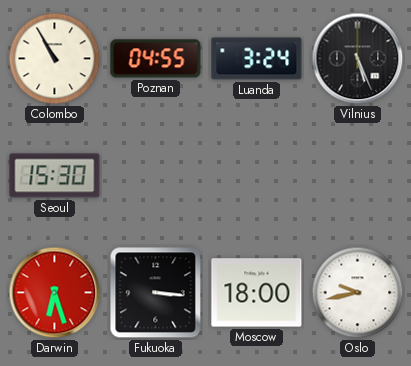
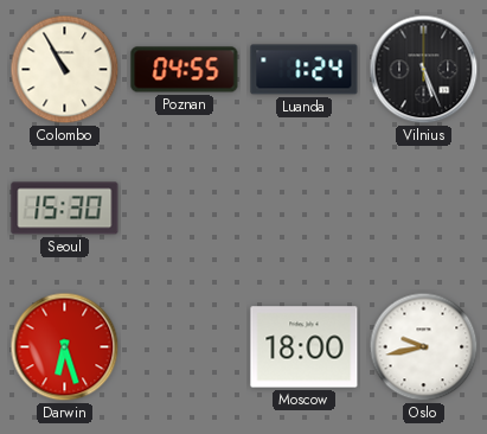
Luanda: 3:24 -> 1:24
Fukuoka: 3:16 -> none
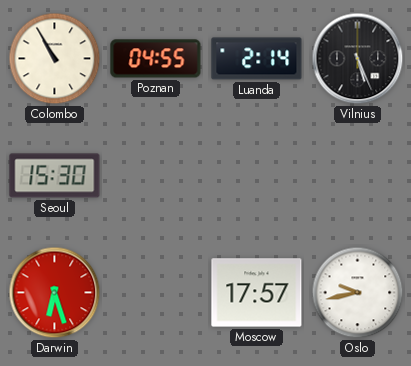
Luanda: 1:24 -> 2:14
Moscow: 18:00 -> 17:57
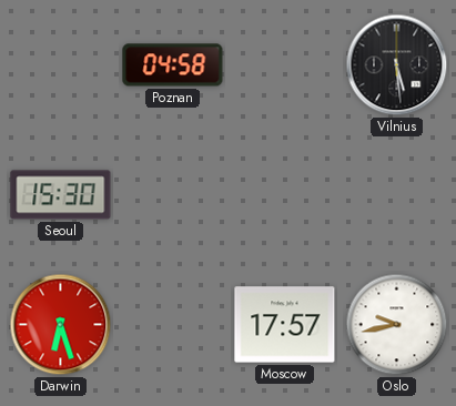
Colombo: 10:55 -> none
Poznan: 04:55 -> 04:58
Luanda: 2:14 -> none
Vilnius: 5:26 -> 5:29
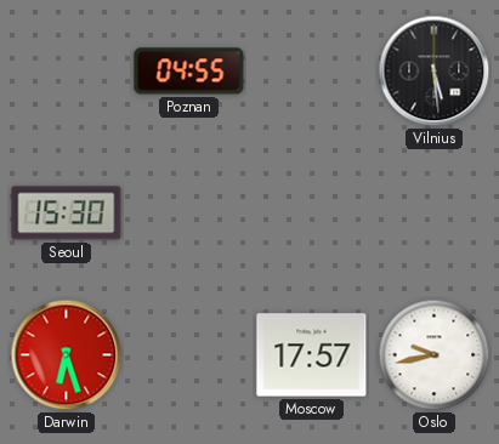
Poznan: 04:58 -> 04:55
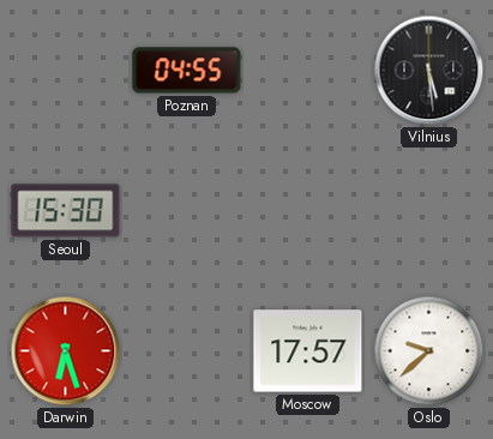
Oslo: 9:43 -> 9:38
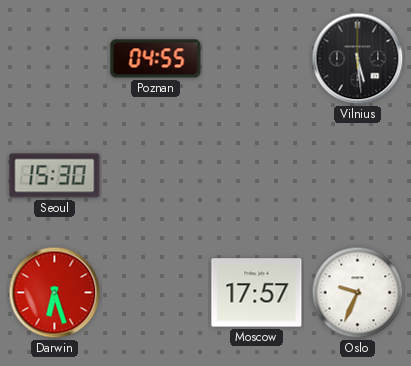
Oslo: 9:38 -> 9:34
